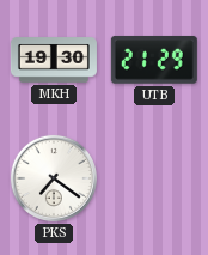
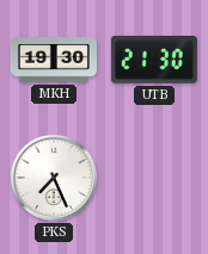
UTB: 21:29 -> 21:30
PKS: 7:21 -> 7:26
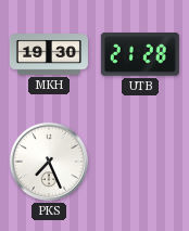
UTB: 21:30 -> 21:28
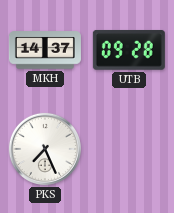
MKH: 19:30 -> 14:37
UTB: 21:28 -> 09:28
